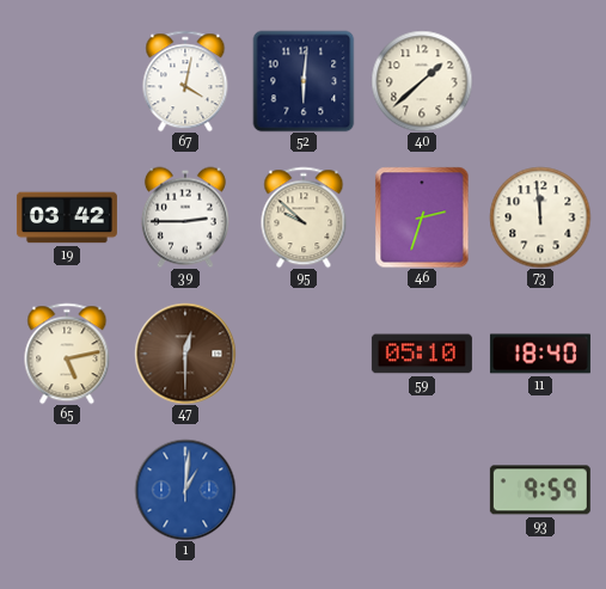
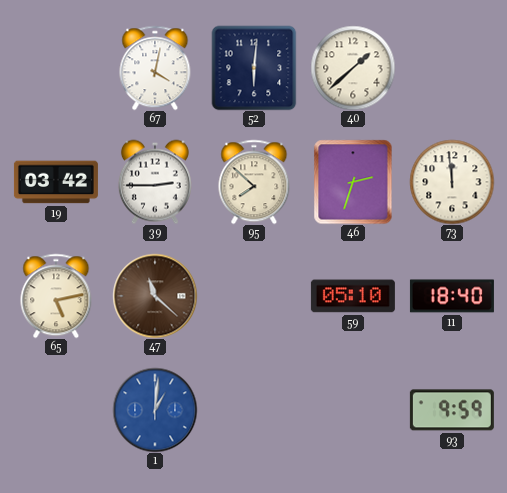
95: 9:52 -> 7:52
47: 12:30 -> 11:22
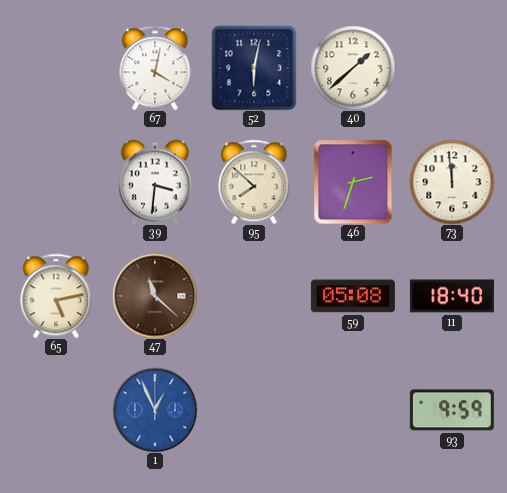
52: 6:01 -> 6:02
19: 03:42 -> none
39: 2:45 -> 3:31
59: 05:10 -> 05:08
1: 1:01 -> 12:56
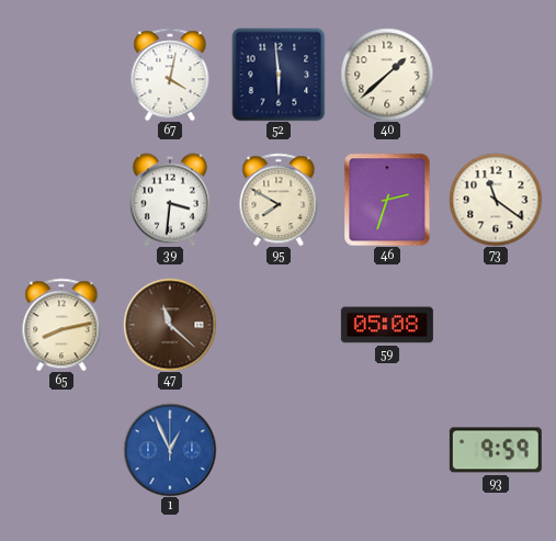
52: 6:02 -> 5:59
95: 7:52 -> 7:50
73: 11:59 -> 11:21
65: 5:13 -> 8:13
11: 18:40 -> none
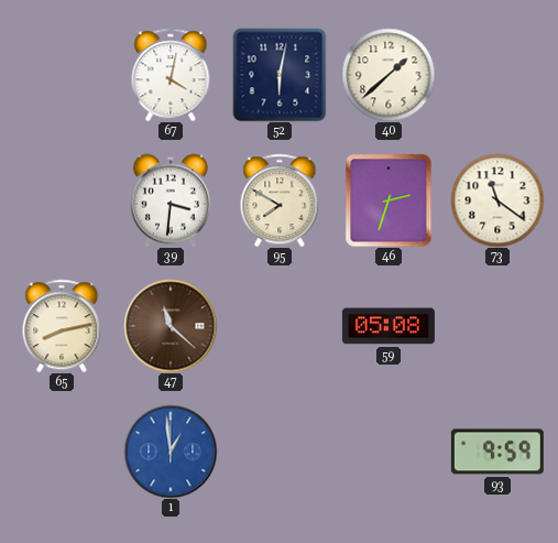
52: 5:59 -> 6:02
1: 12:56 -> 12:59
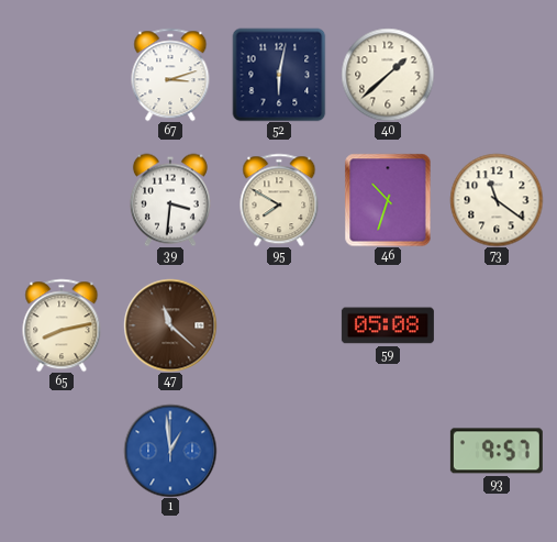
67: 4:02 -> 3:12
46: 2:33 -> 10:33
93: 9:59 -> 9:57
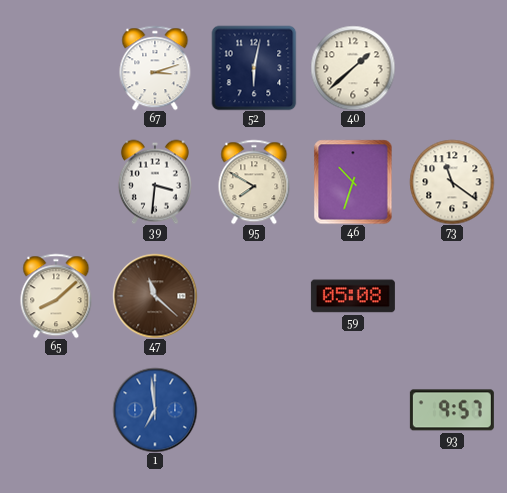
65: 8:13 -> 8:08
1: 12:59 -> 6:59
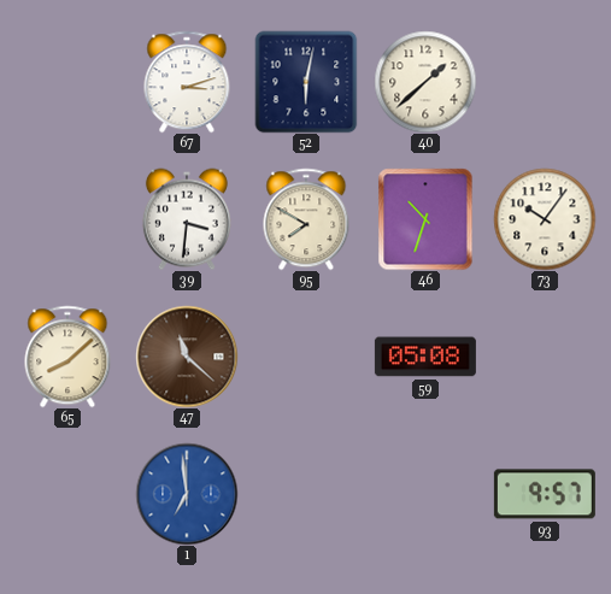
73: 11:21 -> 10:06
